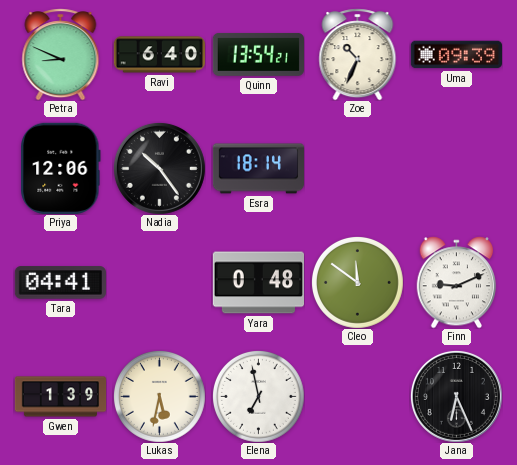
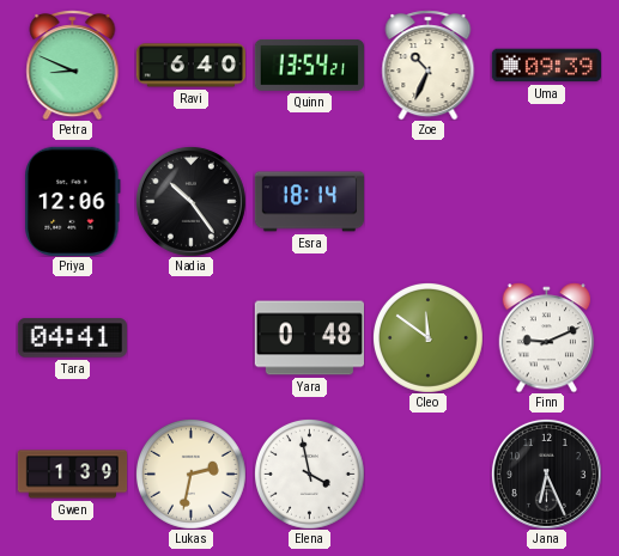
Lukas: 5:32 -> 2:32
Elena: 6:58 -> 3:58
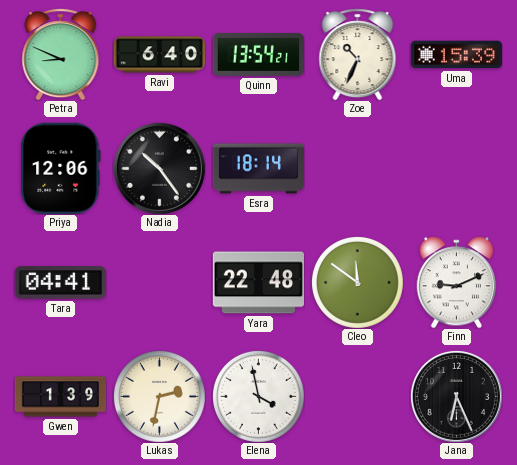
Uma: 09:39 -> 15:39
Yara: 0:48 -> 22:48
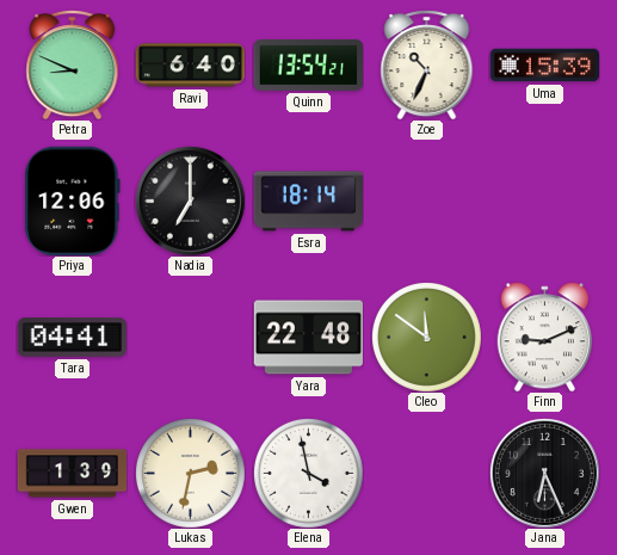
Nadia: 10:24 -> 7:00
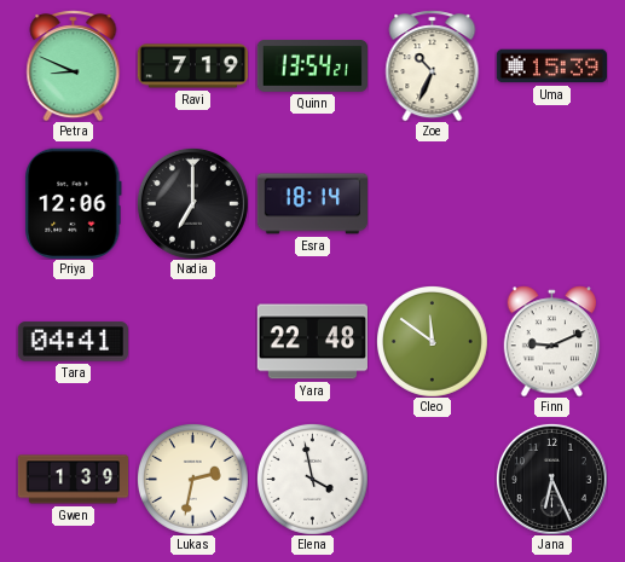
Ravi: 6:40 -> 7:19
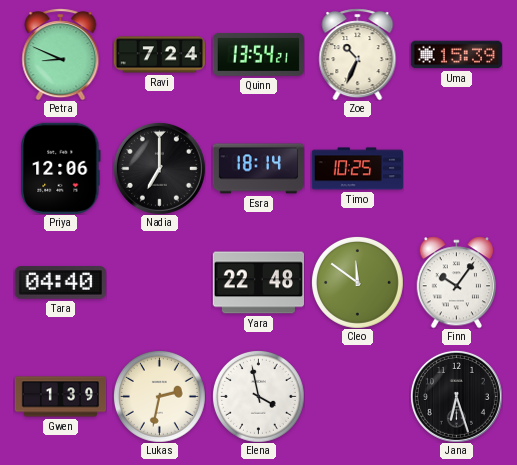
Ravi: 7:19 -> 7:24
Timo: none -> 10:25
Tara: 04:41 -> 04:40
Finn: 9:11 -> 10:06
Jana: 6:26 -> 6:27
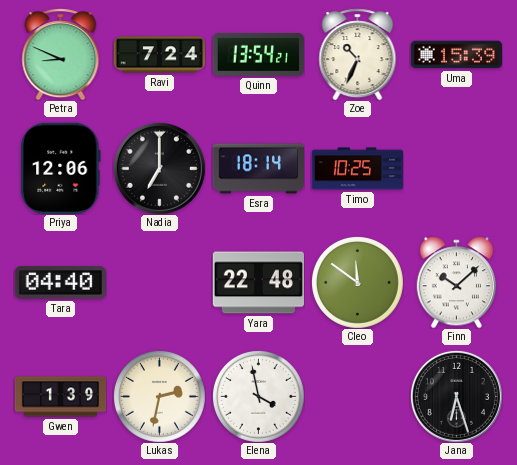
Finn: 10:06 -> 10:08
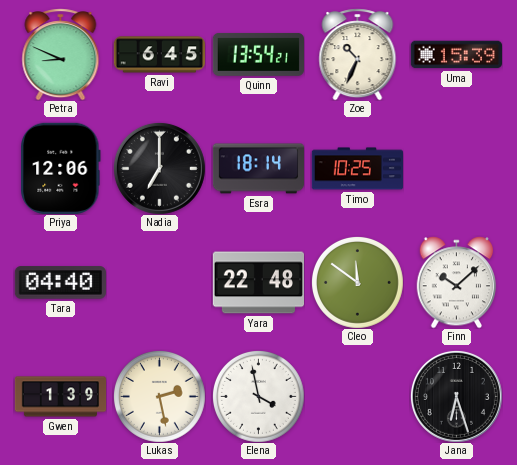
Ravi: 7:24 -> 6:45
Lukas: 2:32 -> 2:28
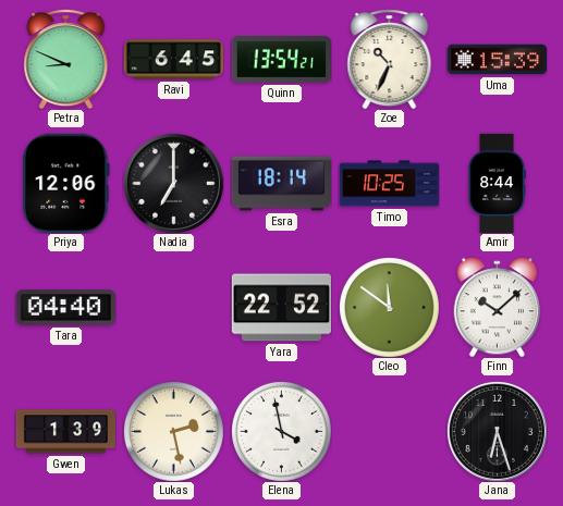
Amir: none -> 8:44
Yara: 22:48 -> 22:52
